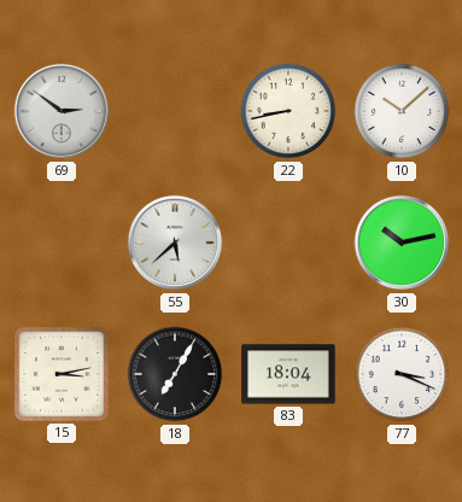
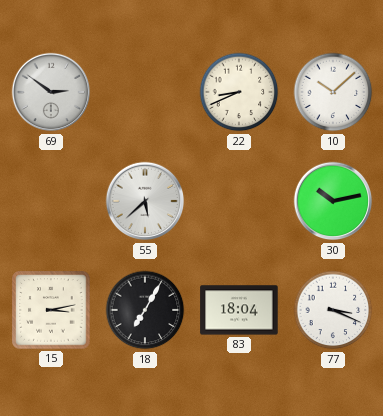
22: 8:43 -> 8:41
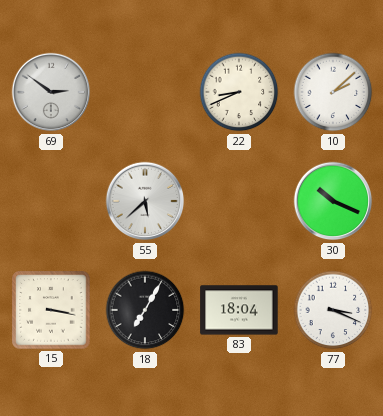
10: 10:08 -> 2:08
30: 10:13 -> 10:19
15: 3:13 -> 3:17
